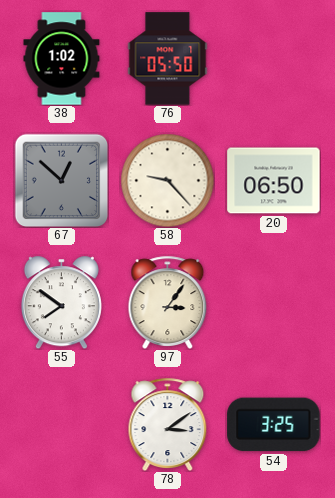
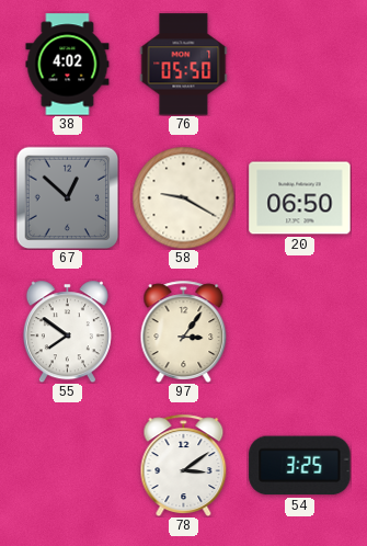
38: 1:02 -> 4:02
58: 9:23 -> 9:20
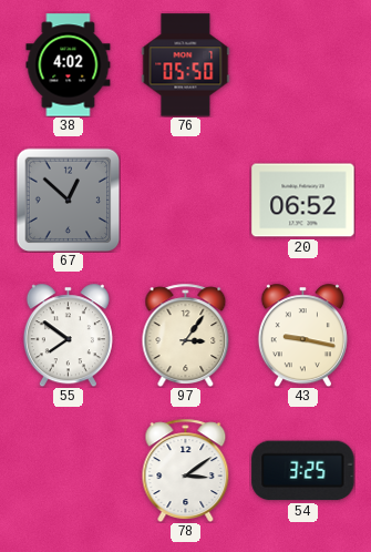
58: 9:20 -> none
20: 06:50 -> 06:52
43: none -> 9:17
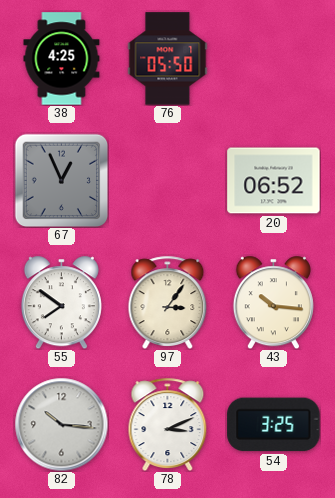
38: 4:02 -> 4:25
67: 12:52 -> 12:56
43: 9:17 -> 10:16
82: none -> 10:16
78: 3:09 -> 3:11
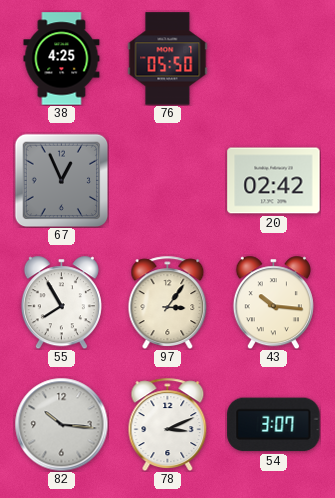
20: 06:52 -> 02:42
55: 7:51 -> 7:55
54: 3:25 -> 3:07
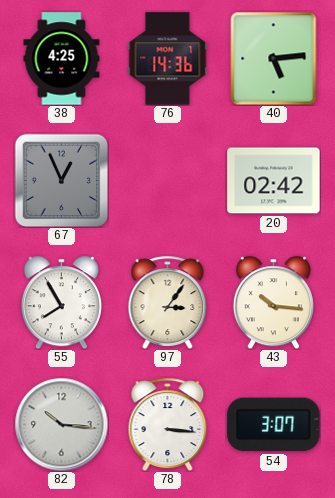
76: 05:50 -> 14:36
40: none -> 5:14
78: 3:11 -> 3:16
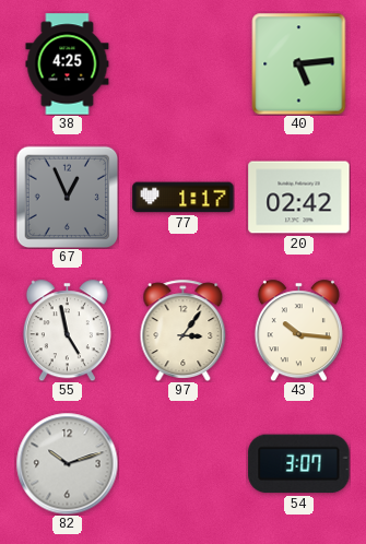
76: 14:36 -> none
77: none -> 1:17
55: 7:55 -> 4:58
82: 10:16 -> 10:12
78: 3:16 -> none
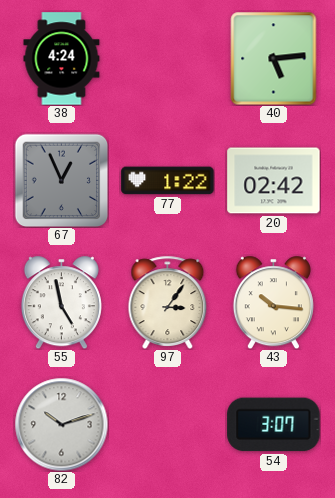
38: 4:25 -> 4:24
77: 1:17 -> 1:22
